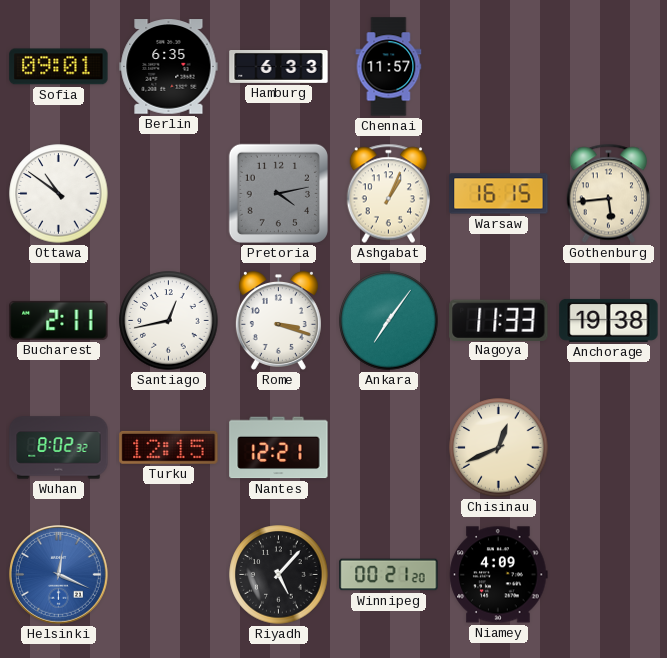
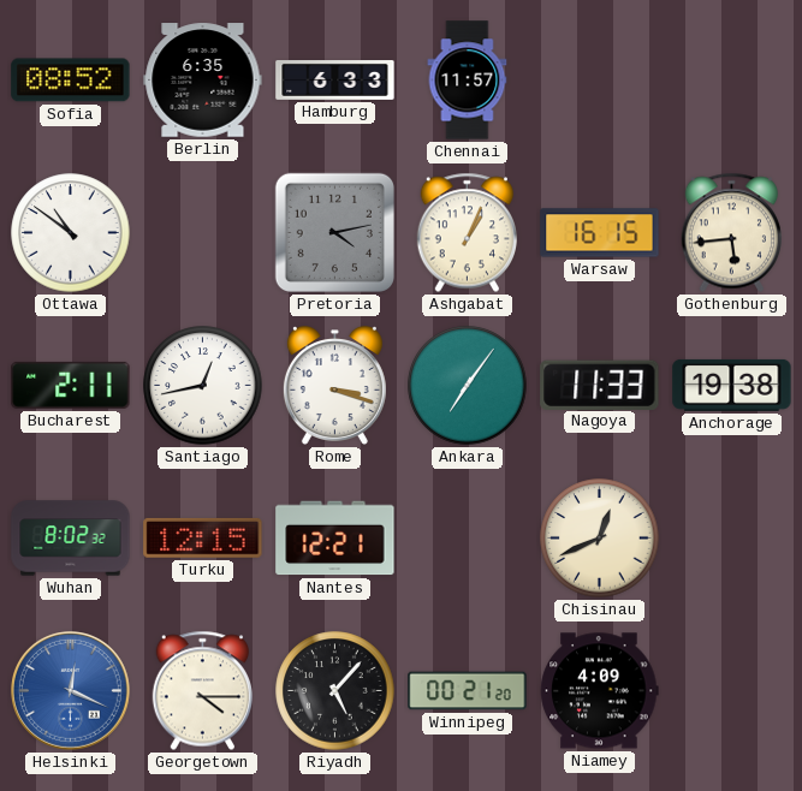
Sofia: 09:01 -> 08:52
Georgetown: none -> 4:15
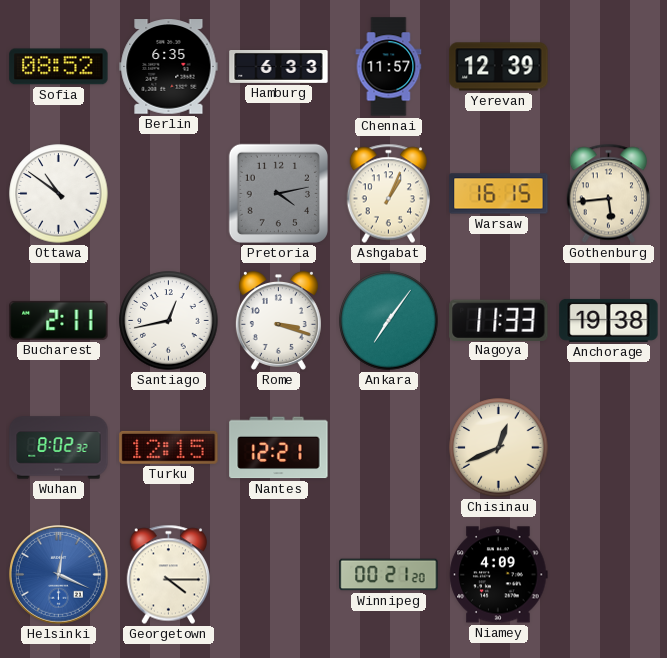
Yerevan: none -> 12:39
Riyadh: 5:07 -> none
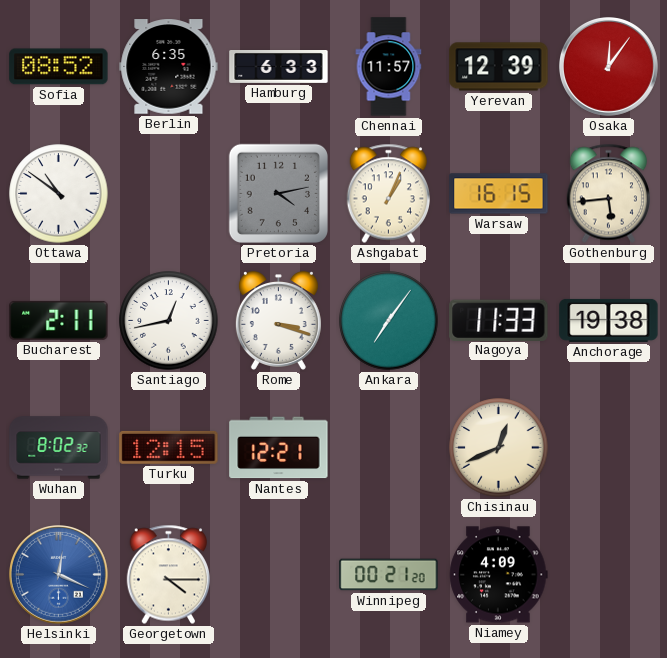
Osaka: none -> 12:06
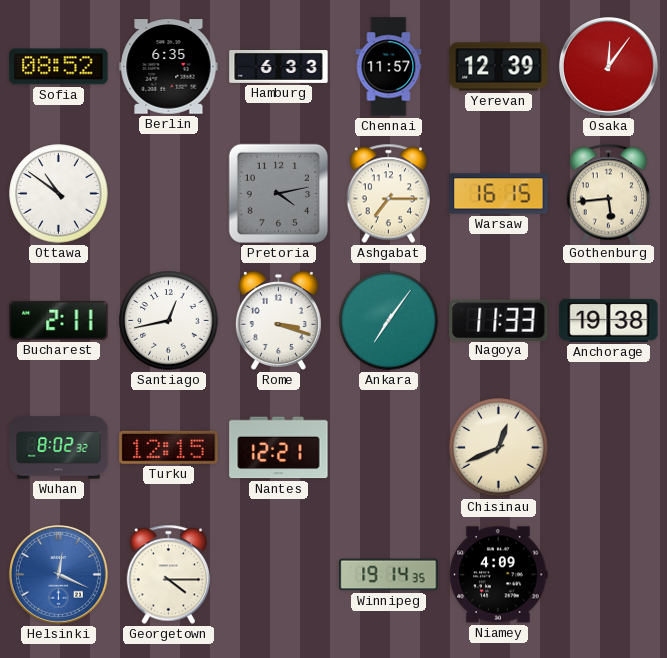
Ashgabat: 1:04 -> 7:15
Winnipeg: 00:21 -> 19:14
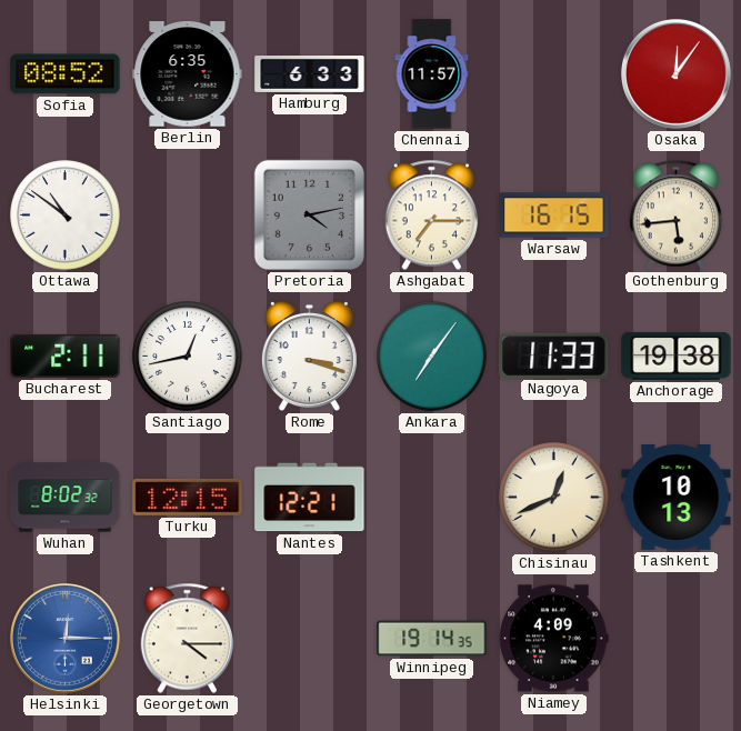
Yerevan: 12:39 -> none
Tashkent: none -> 10:13
Helsinki: 12:19 -> 12:15
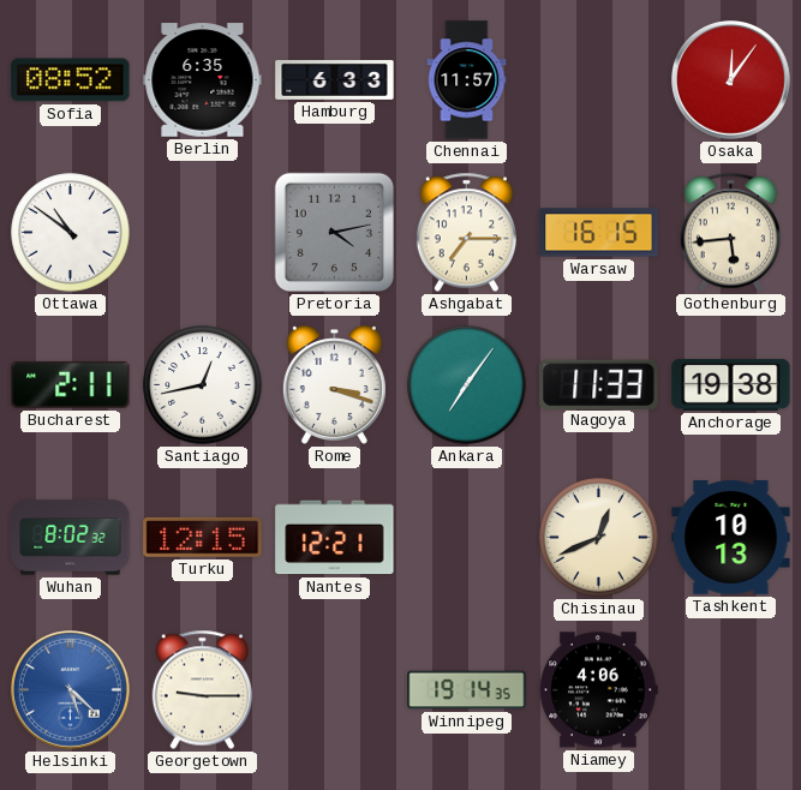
Helsinki: 12:15 -> 5:22
Georgetown: 4:15 -> 9:15
Niamey: 4:09 -> 4:06
